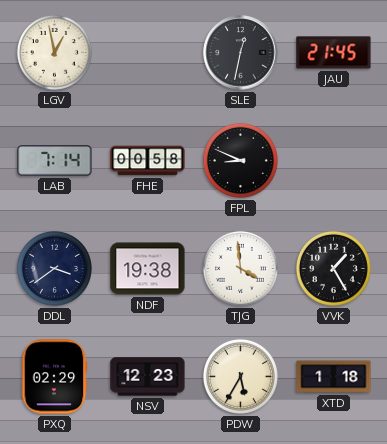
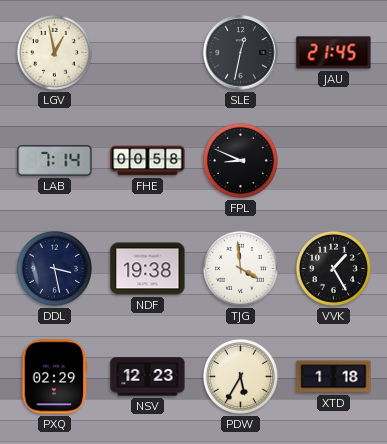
DDL: 3:39 -> 3:28
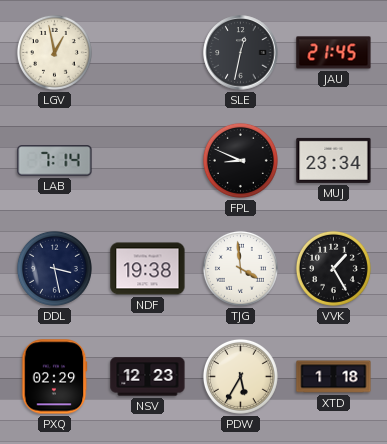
FHE: 00:58 -> none
MUJ: none -> 23:34
